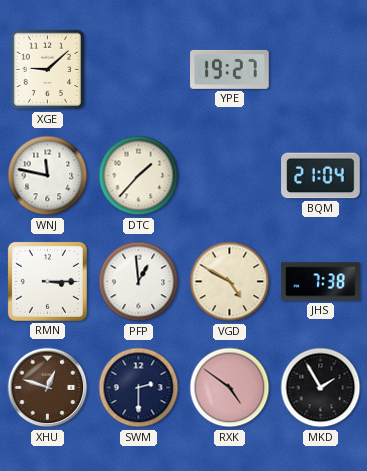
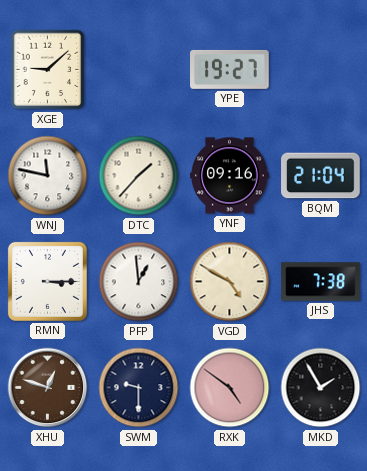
YNF: none -> 09:16
SWM: 2:30 -> 9:30
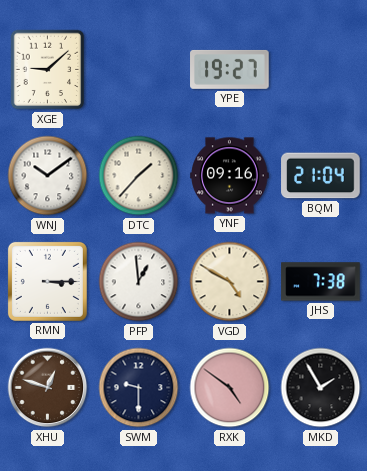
WNJ: 11:47 -> 10:09
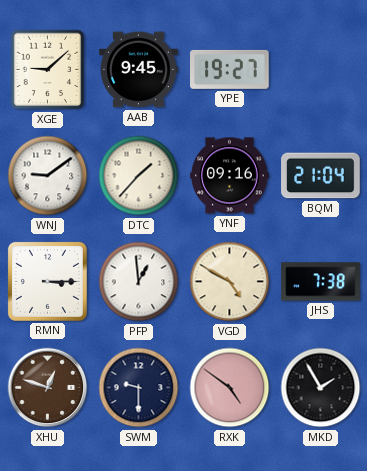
AAB: none -> 9:45
WNJ: 10:09 -> 9:09
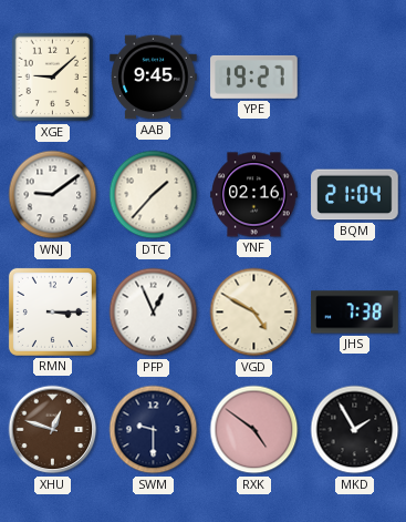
YNF: 09:16 -> 02:16
PFP: 12:59 -> 12:56
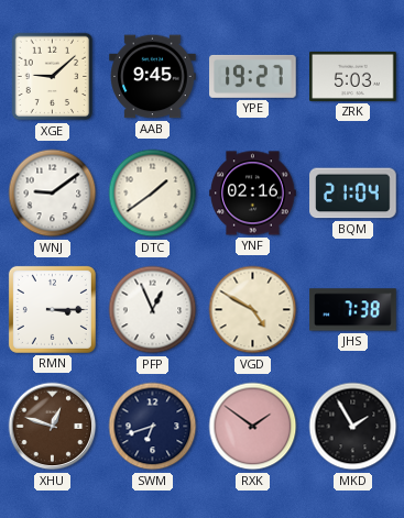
ZRK: none -> 5:03
DTC: 1:37 -> 1:39
SWM: 9:30 -> 6:42
RXK: 4:51 -> 1:51
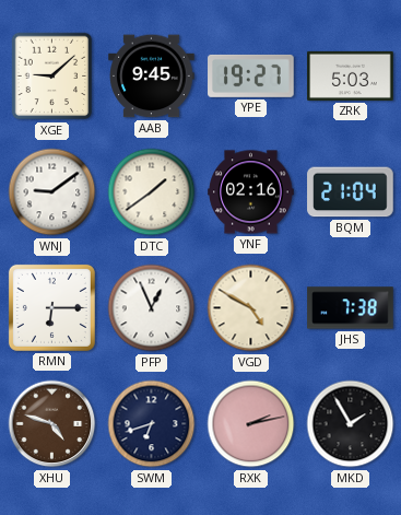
RMN: 3:15 -> 6:15
XHU: 12:48 -> 4:48
RXK: 1:51 -> 2:13
